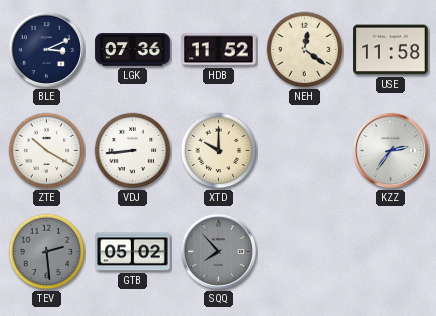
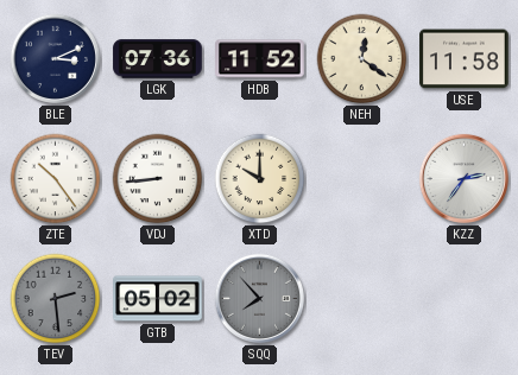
ZTE: 10:20 -> 10:24
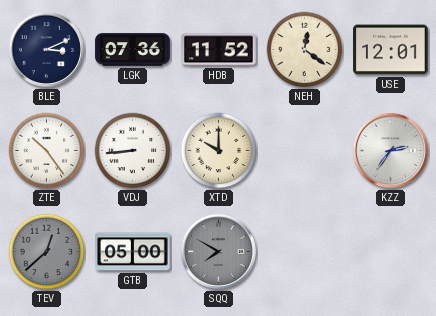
USE: 11:58 -> 12:01
TEV: 2:29 -> 12:38
GTB: 05:02 -> 05:00
SQQ: 7:53 -> 7:50
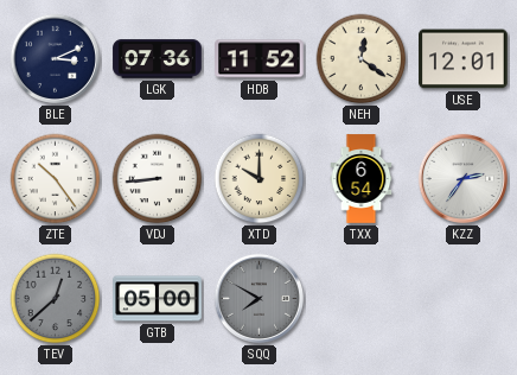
TXX: none -> 6:54
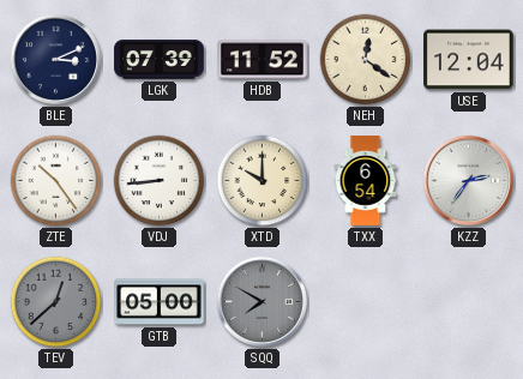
LGK: 07:36 -> 07:39
USE: 12:01 -> 12:04
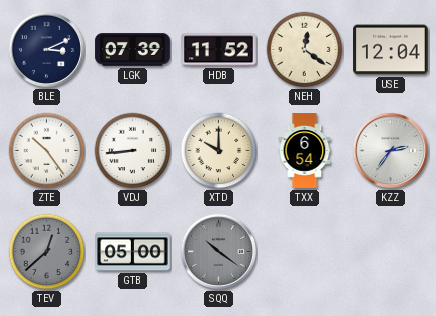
SQQ: 7:50 -> 10:21
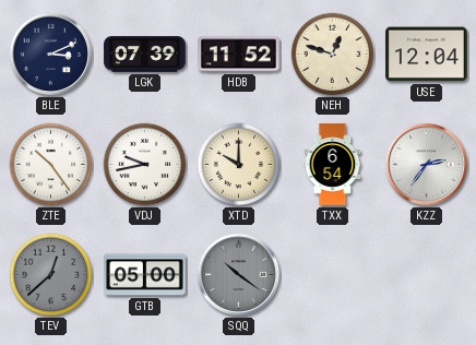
NEH: 12:21 -> 12:48
VDJ: 8:44 -> 9:43
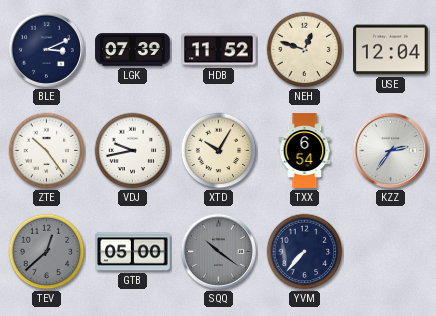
XTD: 10:00 -> 10:05
YVM: none -> 7:37
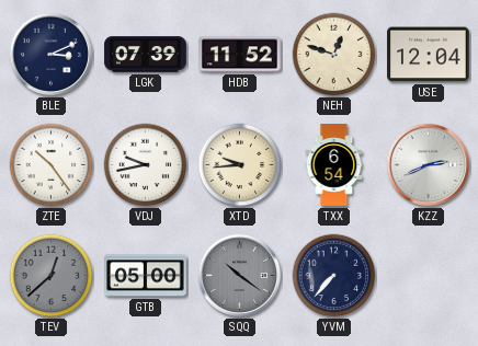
XTD: 10:05 -> 9:44
KZZ: 2:36 -> 2:41
